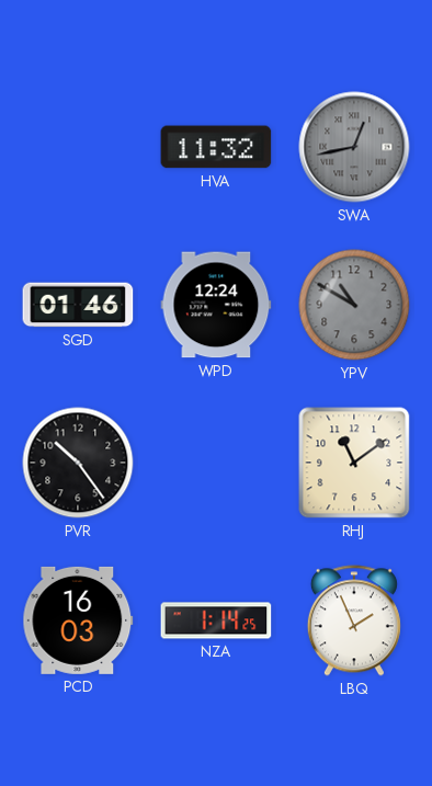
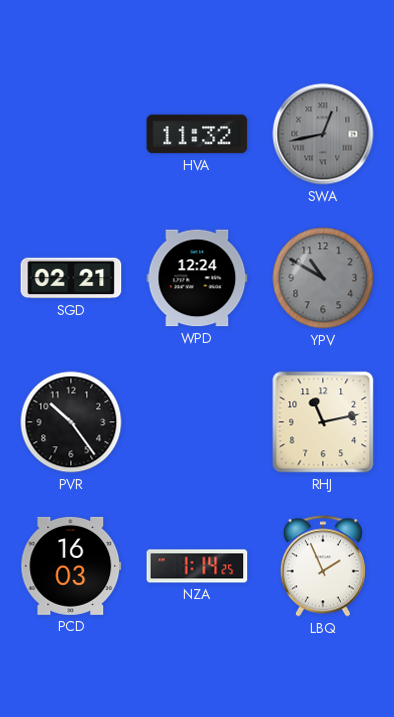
SGD: 01:46 -> 02:21
RHJ: 11:09 -> 11:13
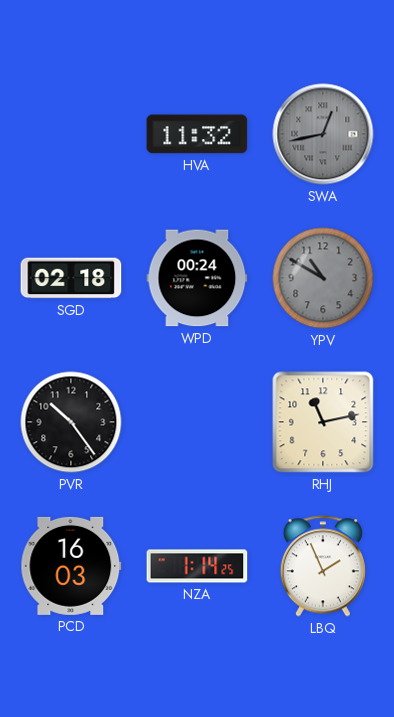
SGD: 02:21 -> 02:18
WPD: 12:24 -> 00:24
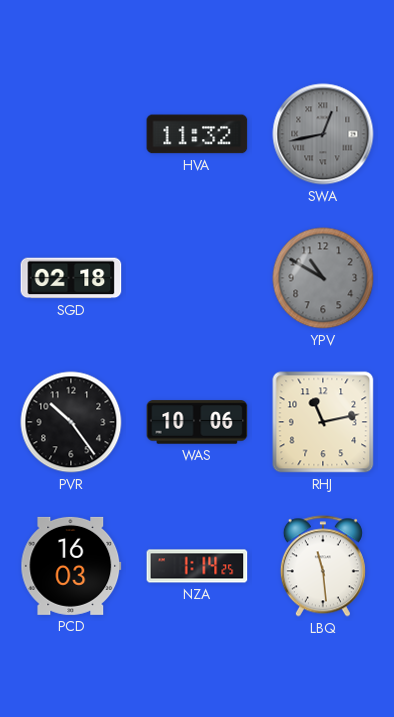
WPD: 00:24 -> none
WAS: none -> 10:06
LBQ: 1:56 -> 11:29
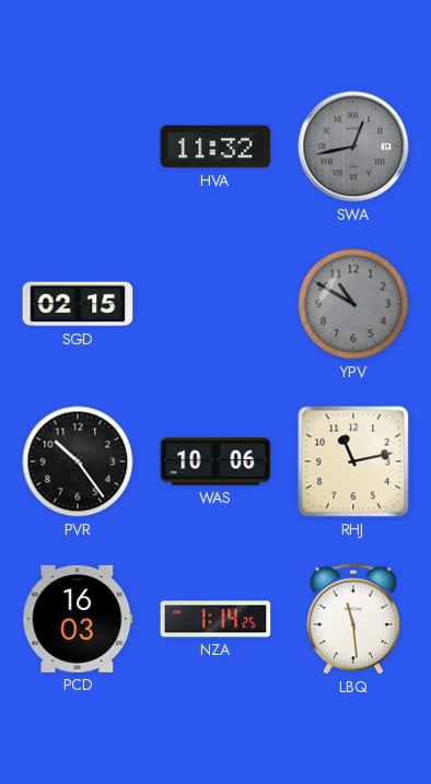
SGD: 02:18 -> 02:15
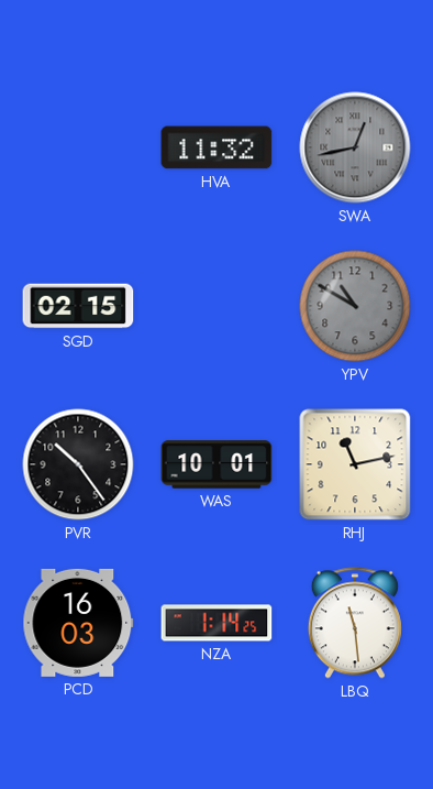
WAS: 10:06 -> 10:01
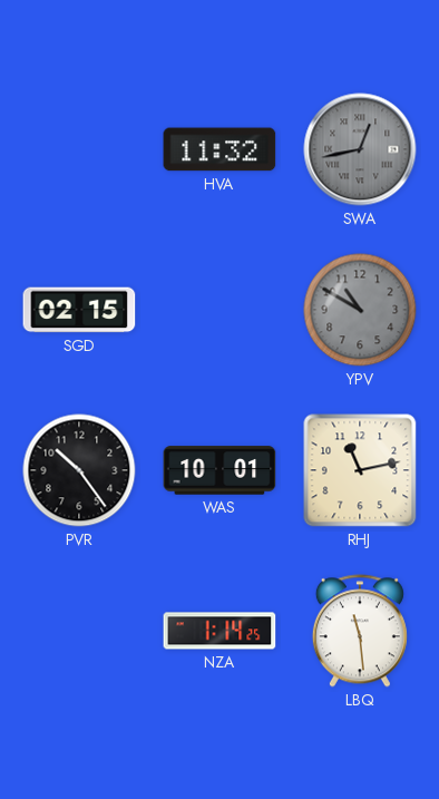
PCD: 16:03 -> none
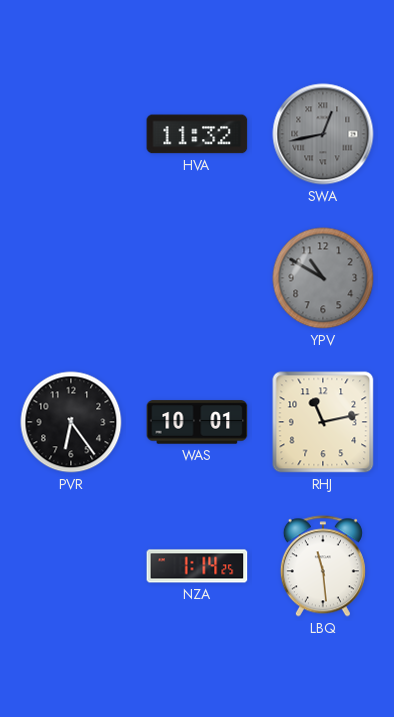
SGD: 02:15 -> none
PVR: 10:24 -> 6:24
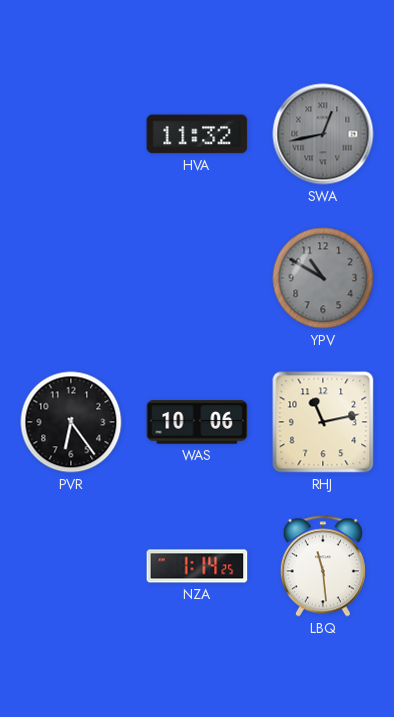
WAS: 10:01 -> 10:06
